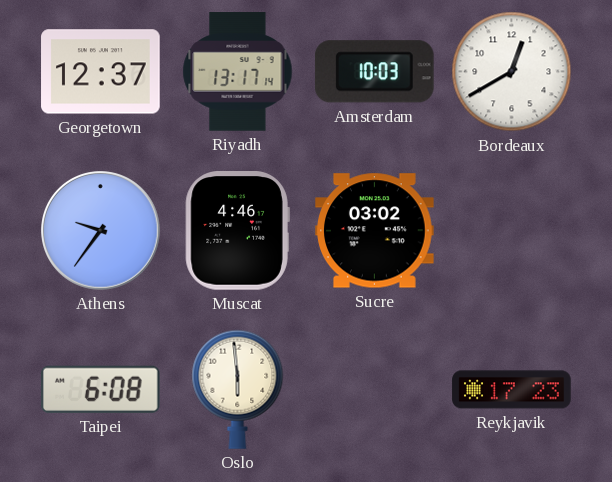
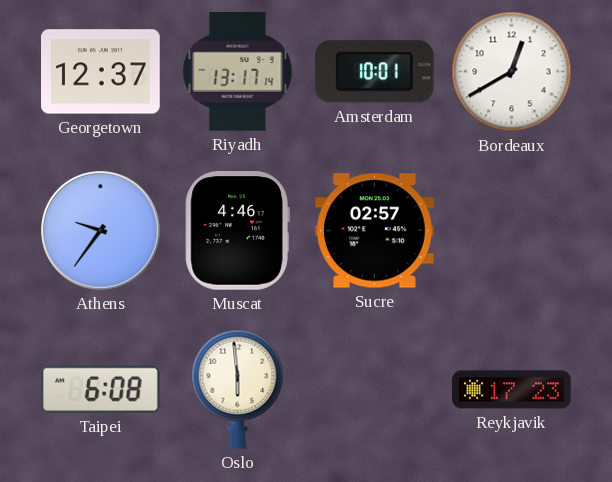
Amsterdam: 10:03 -> 10:01
Sucre: 03:02 -> 02:57
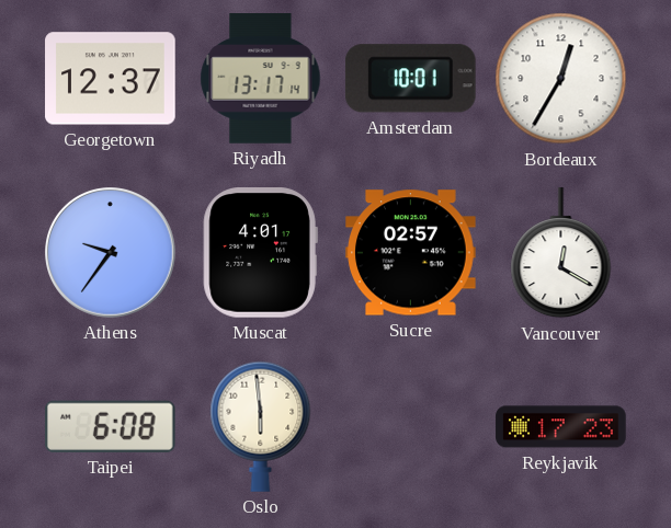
Bordeaux: 12:40 -> 12:35
Muscat: 4:46 -> 4:01
Vancouver: none -> 12:20
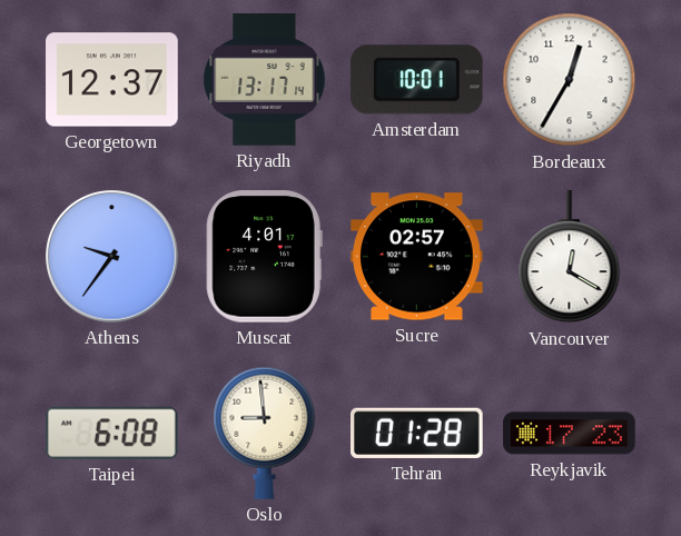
Oslo: 5:59 -> 8:59
Tehran: none -> 01:28
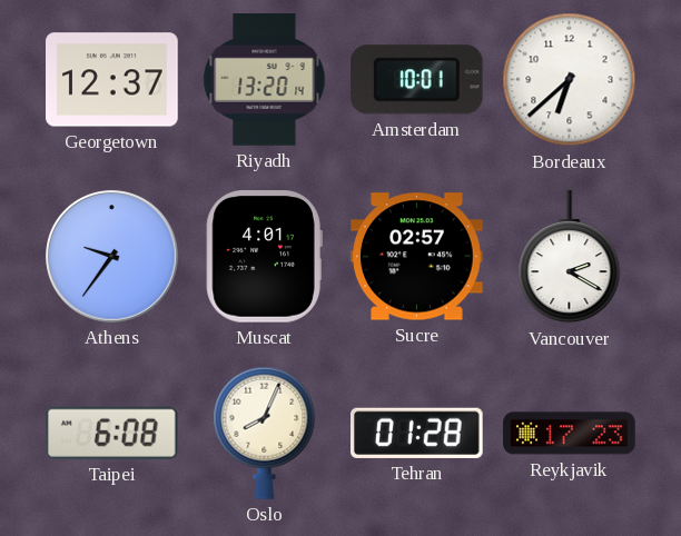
Riyadh: 13:17 -> 13:20
Bordeaux: 12:35 -> 6:38
Vancouver: 12:20 -> 2:20
Oslo: 8:59 -> 8:04
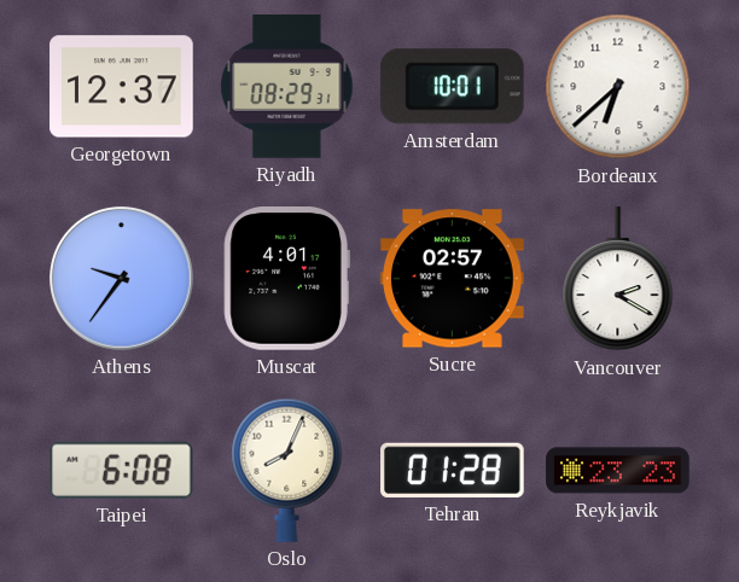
Riyadh: 13:20 -> 08:29
Reykjavik: 17:23 -> 23:23
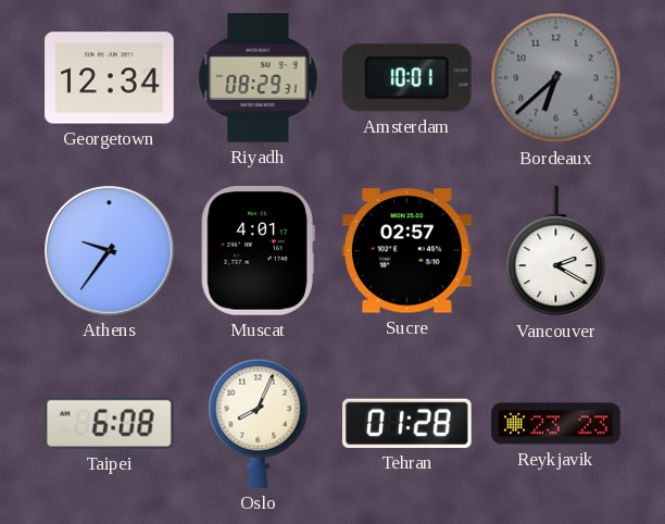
Georgetown: 12:37 -> 12:34
Bordeaux dial: white -> grey
